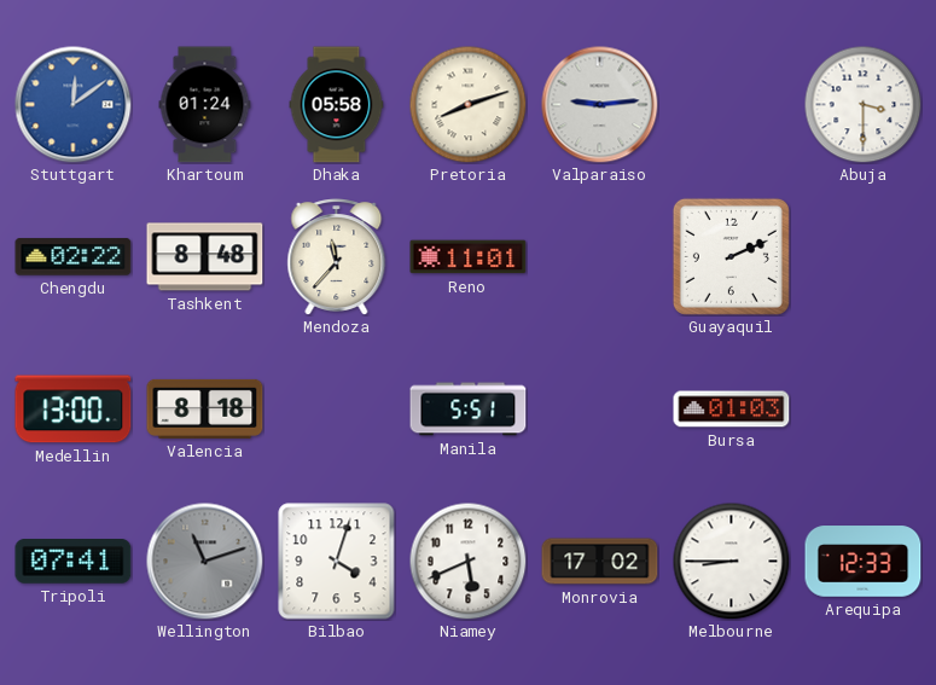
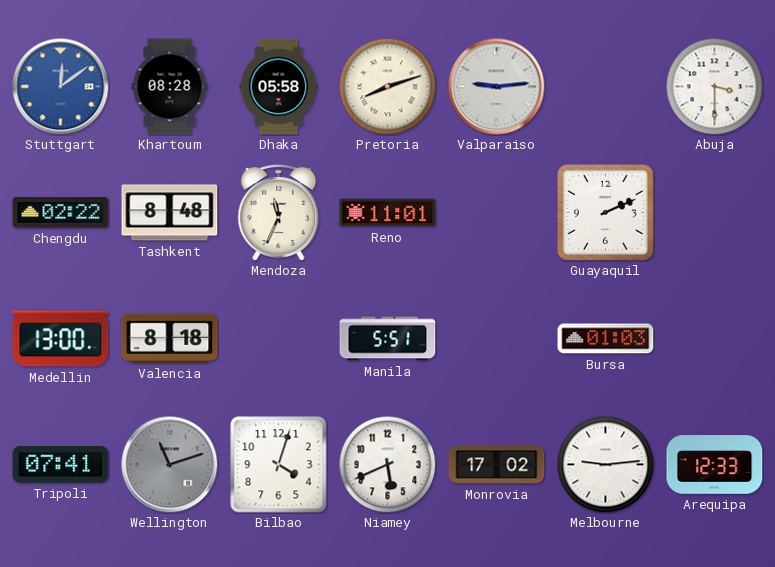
Khartoum: 01:24 -> 08:28
Mendoza: 11:37 -> 11:34
Melbourne: 8:45 -> 9:14
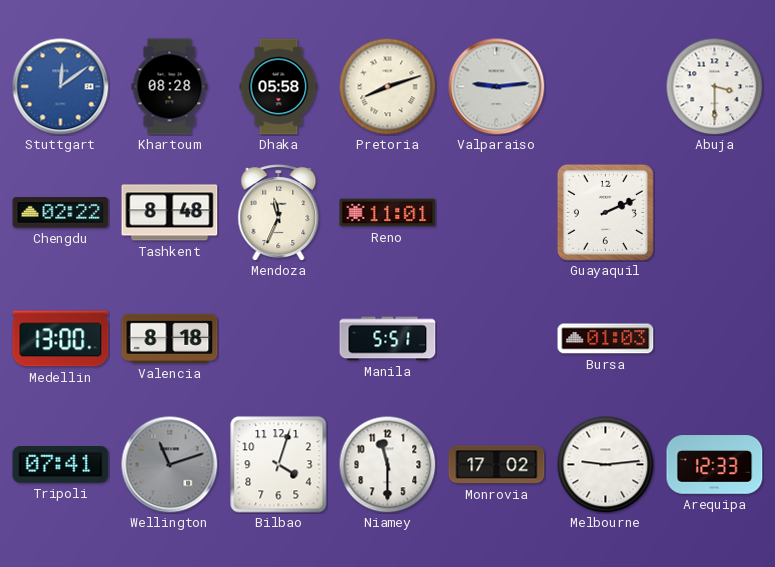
Niamey: 5:41 -> 11:30
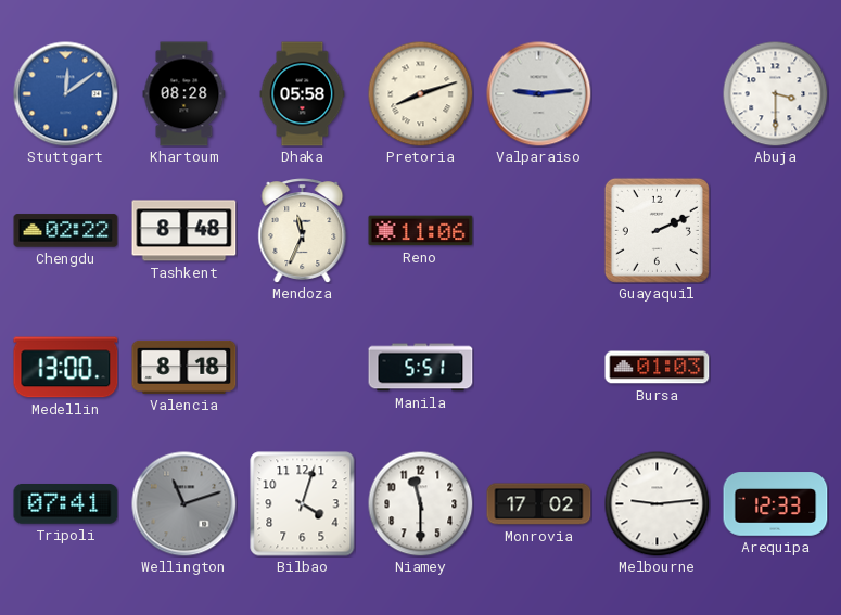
Reno: 11:01 -> 11:06
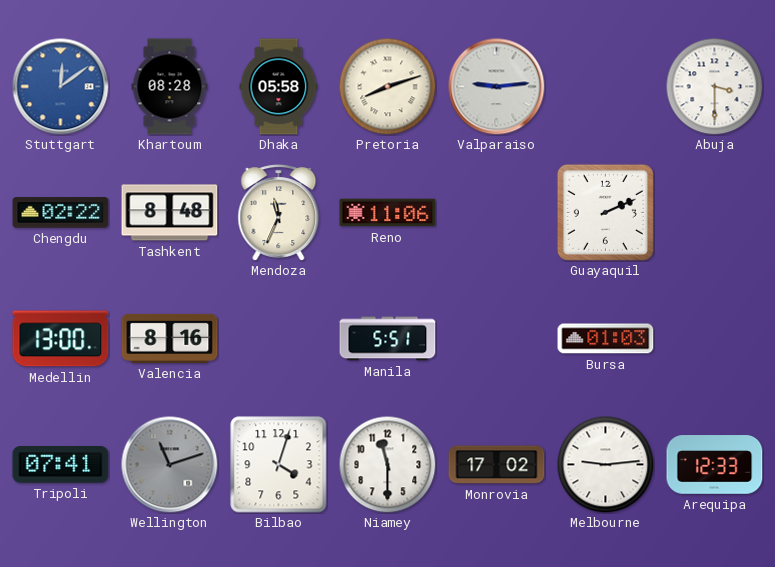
Valencia: 8:18 -> 8:16
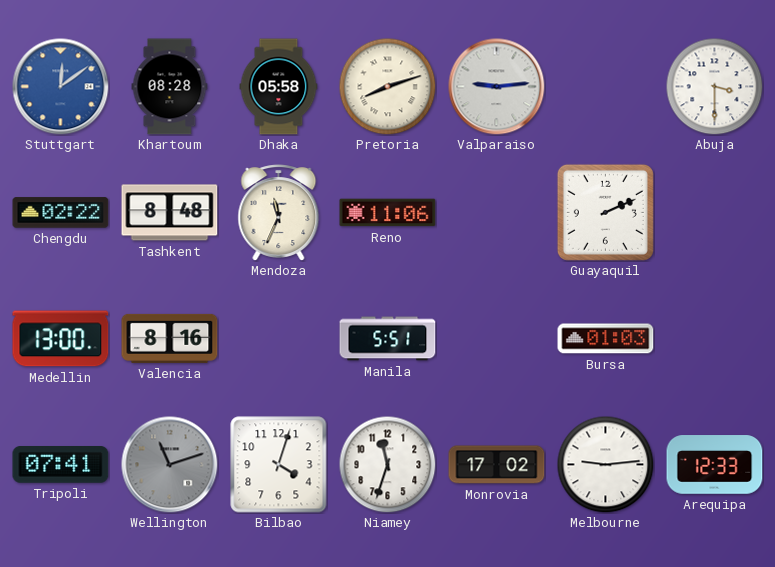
Niamey: 11:30 -> 11:33
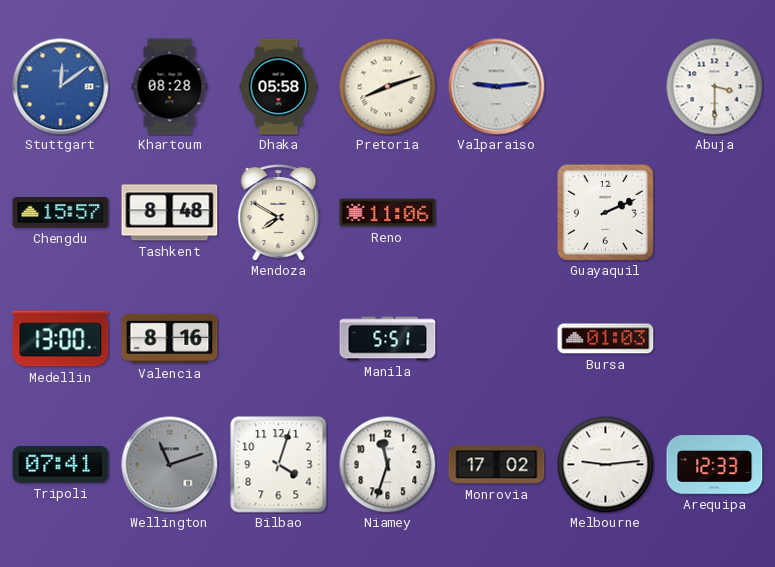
Chengdu: 02:22 -> 15:57
Mendoza: 11:34 -> 7:50
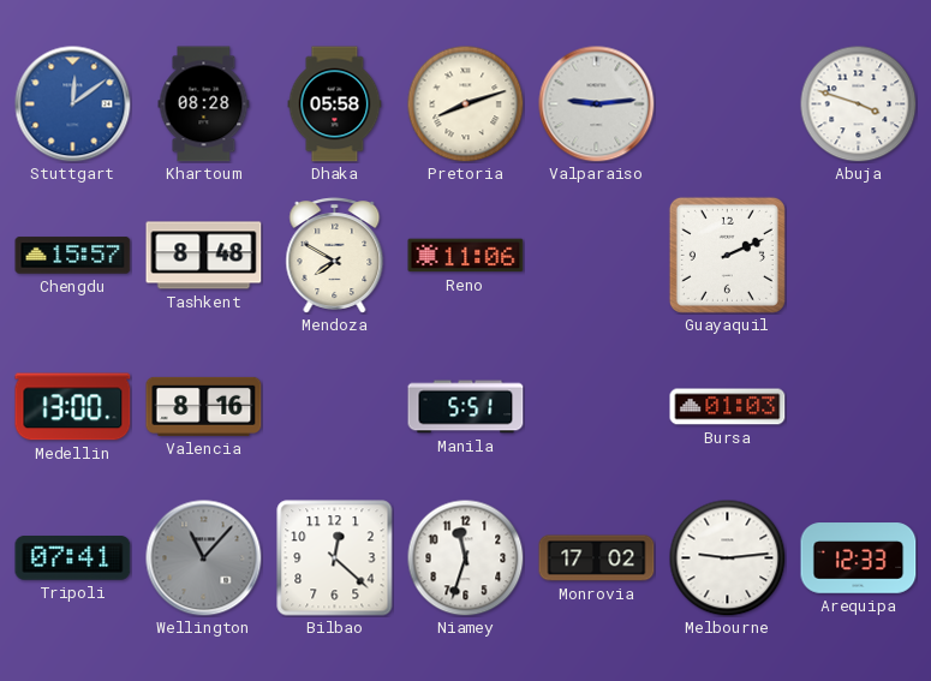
Abuja: 3:30 -> 3:48
Wellington: 11:12 -> 11:07
Bilbao: 4:03 -> 12:22
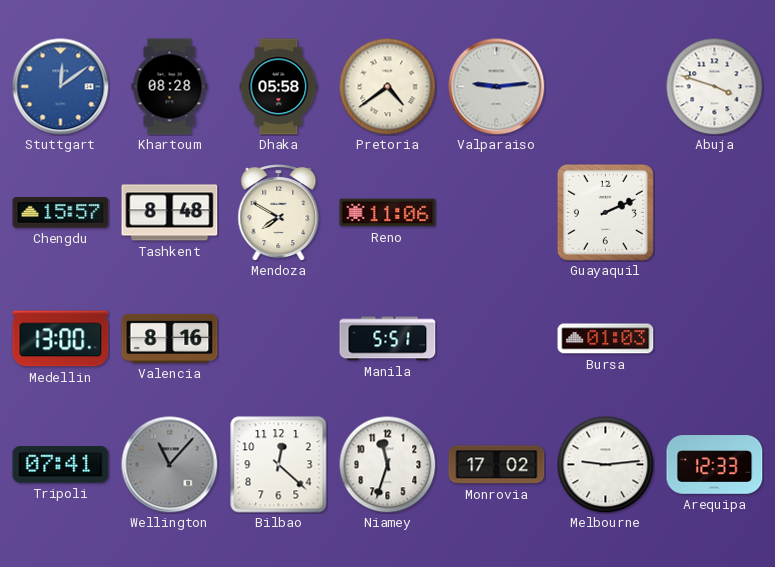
Pretoria: 8:12 -> 4:39
